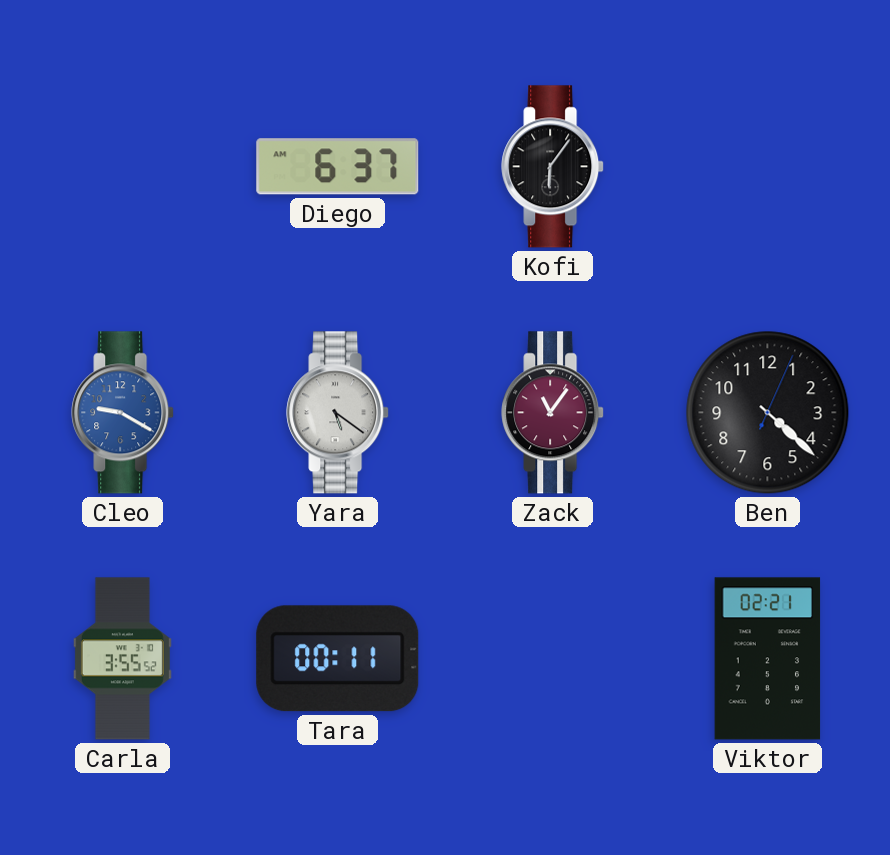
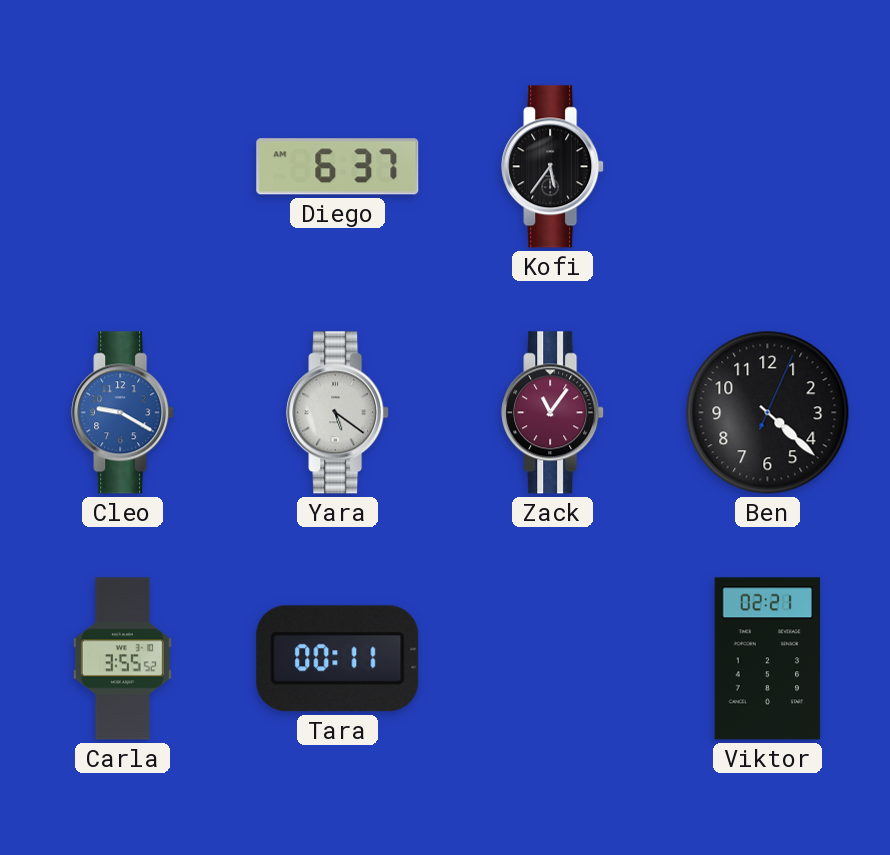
Kofi: 6:06 -> 5:36
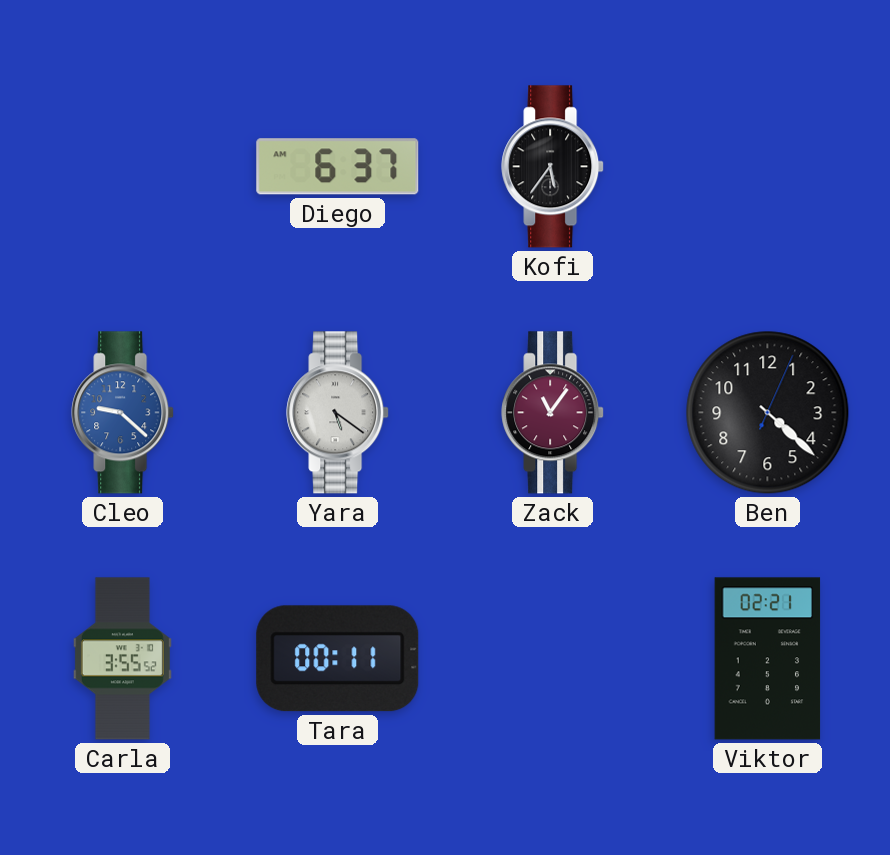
Cleo: 9:20 -> 9:22
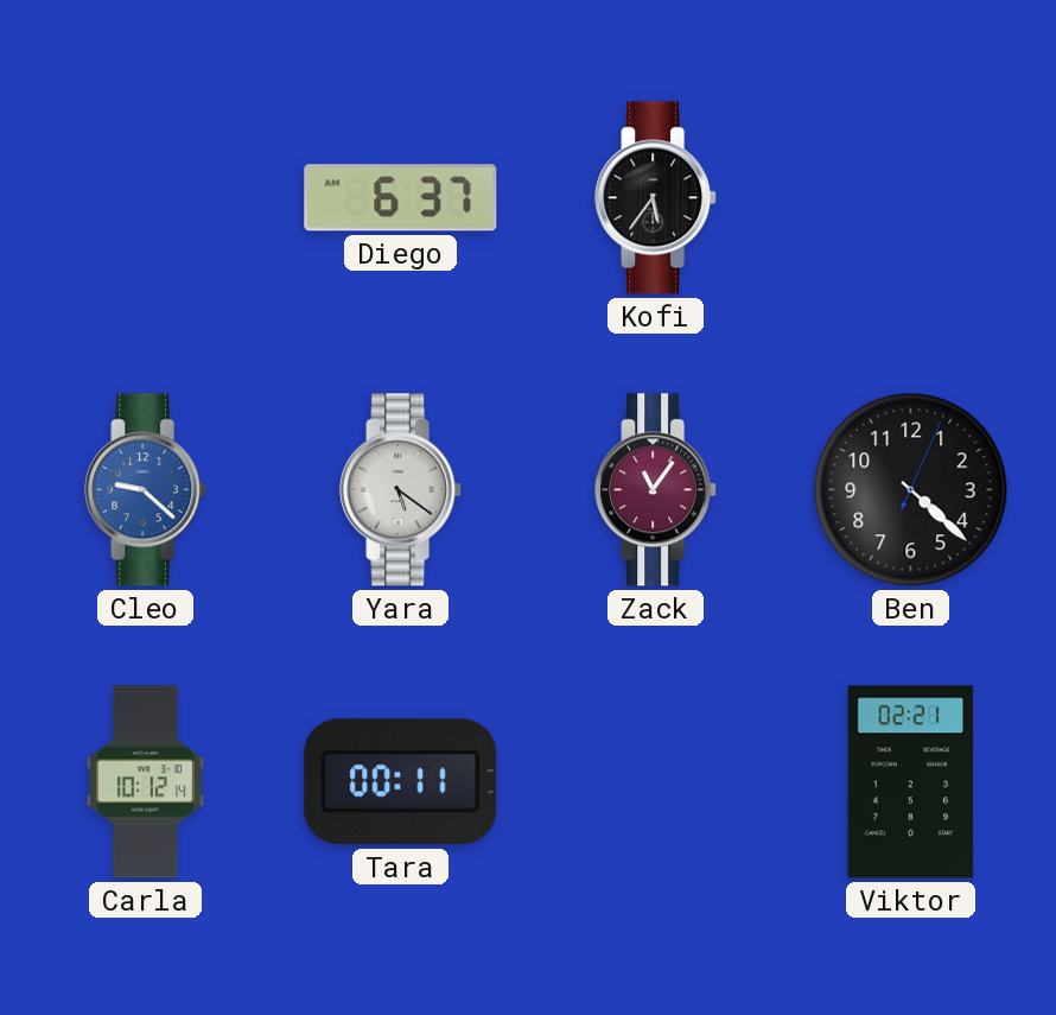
Carla: 3:55 -> 10:12
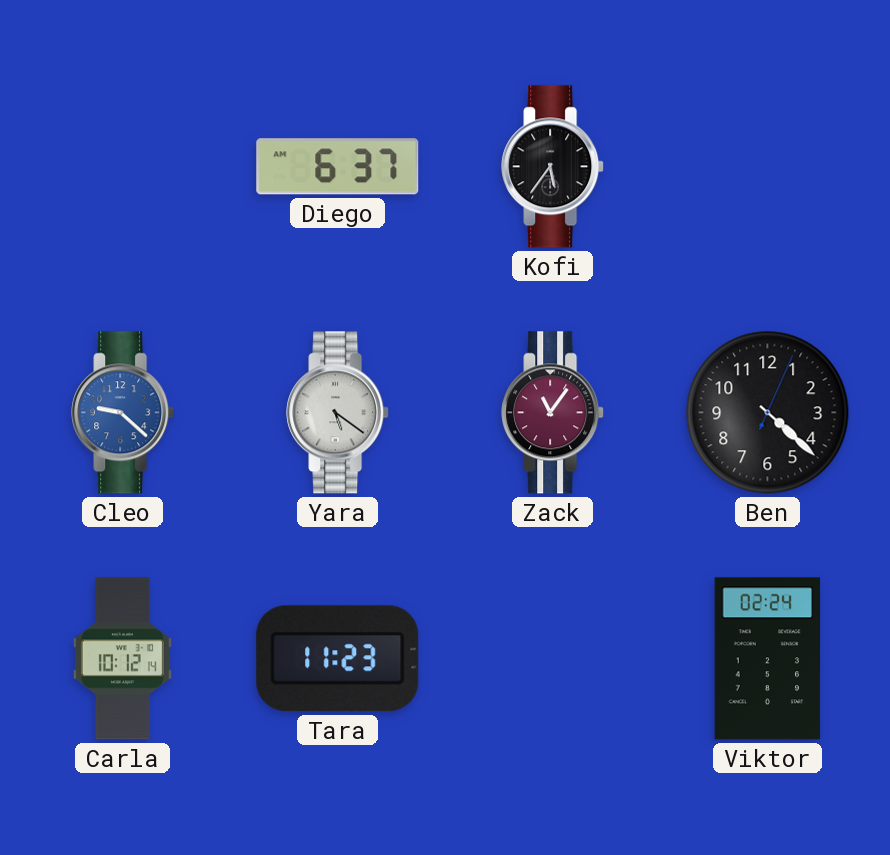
Tara: 00:11 -> 11:23
Viktor: 02:21 -> 02:24
